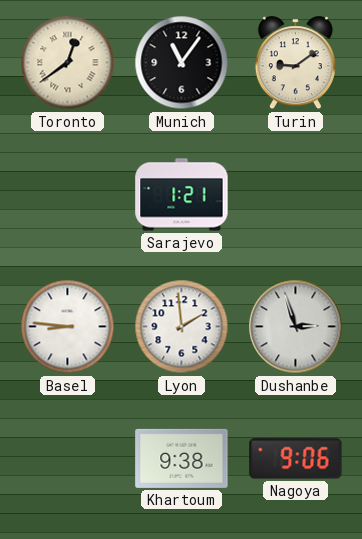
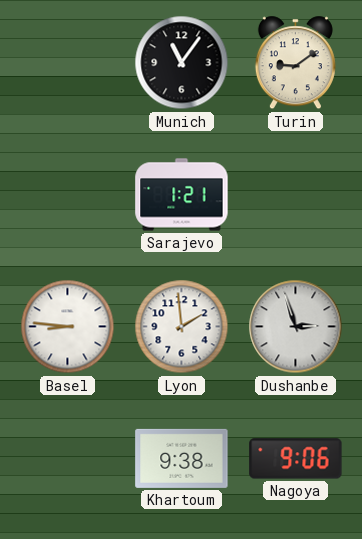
Toronto: 12:39 -> none
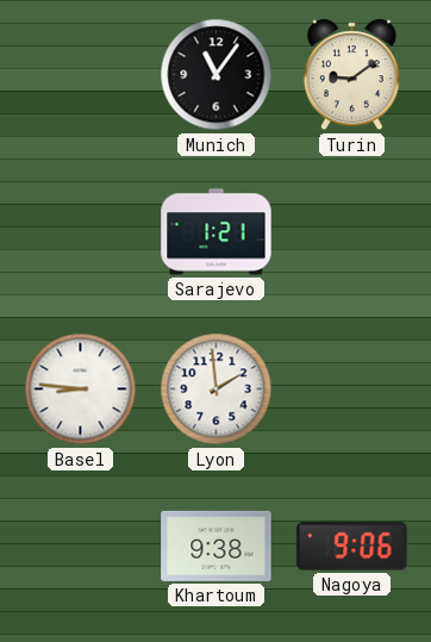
Dushanbe: 2:57 -> none
